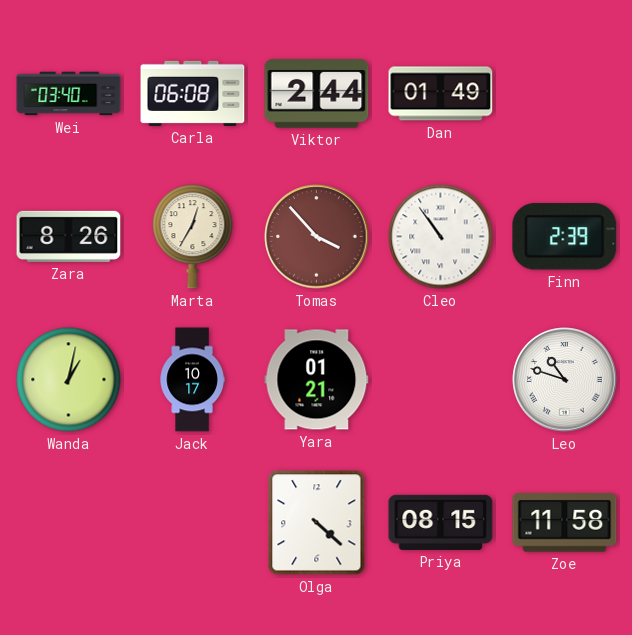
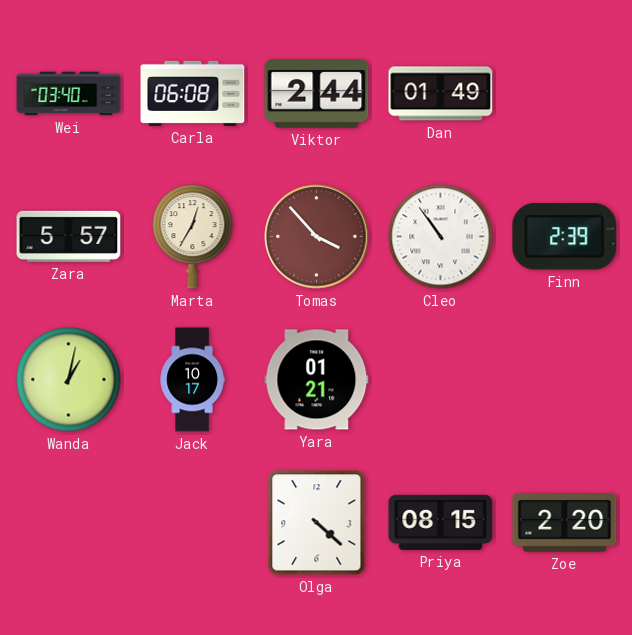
Zara: 8:26 -> 5:57
Leo: 10:48 -> none
Zoe: 11:58 -> 2:20
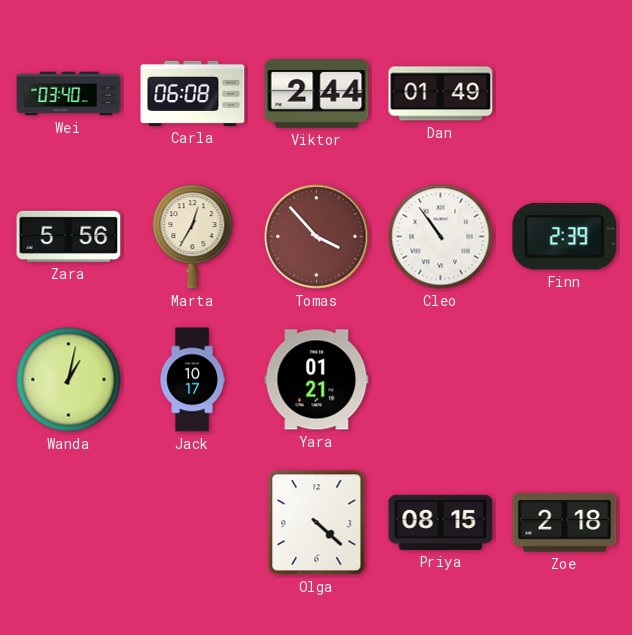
Zara: 5:57 -> 5:56
Zoe: 2:20 -> 2:18
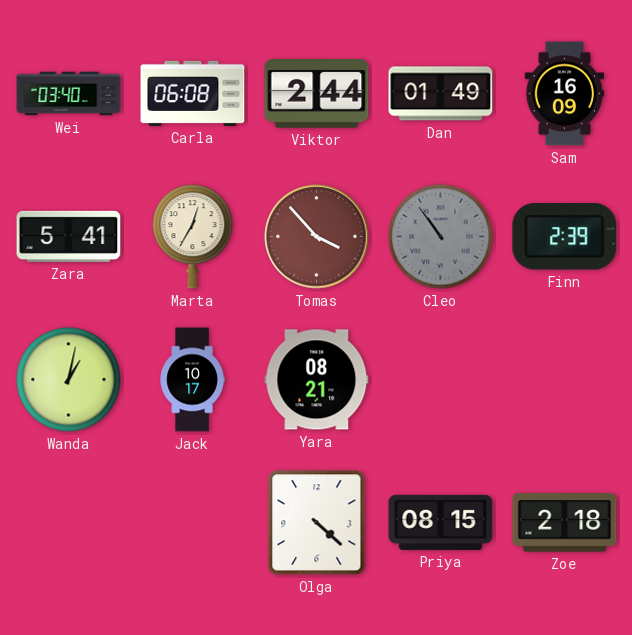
Sam: none -> 16:09
Zara: 5:56 -> 5:41
Cleo dial: white -> grey
Yara: 01:21 -> 08:21
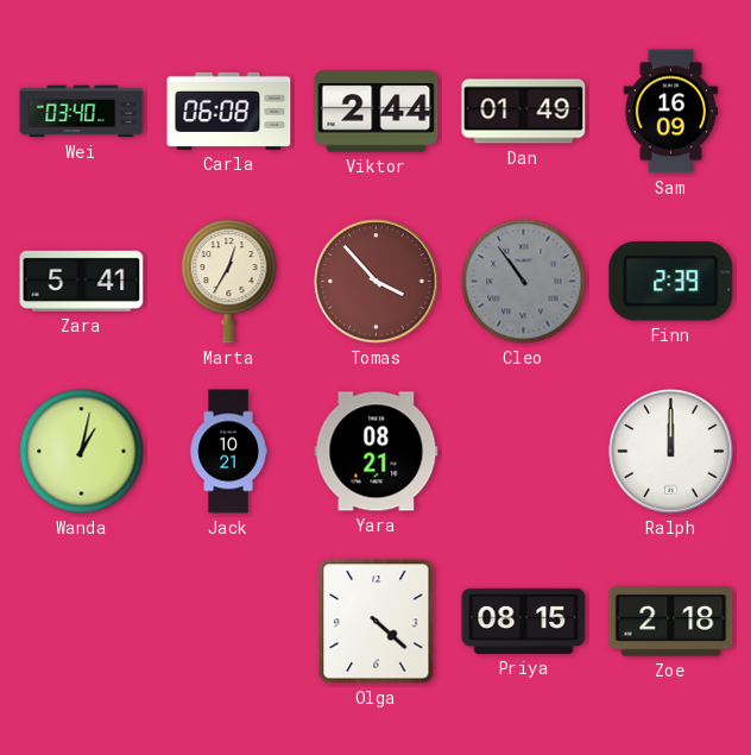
Jack: 10:17 -> 10:21
Ralph: none -> 12:00
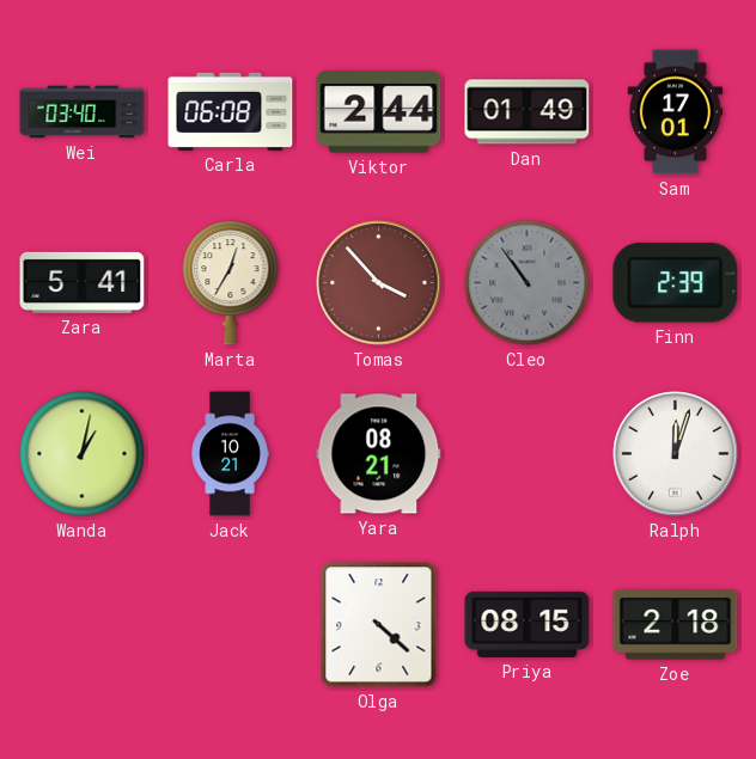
Sam: 16:09 -> 17:01
Ralph: 12:00 -> 12:03
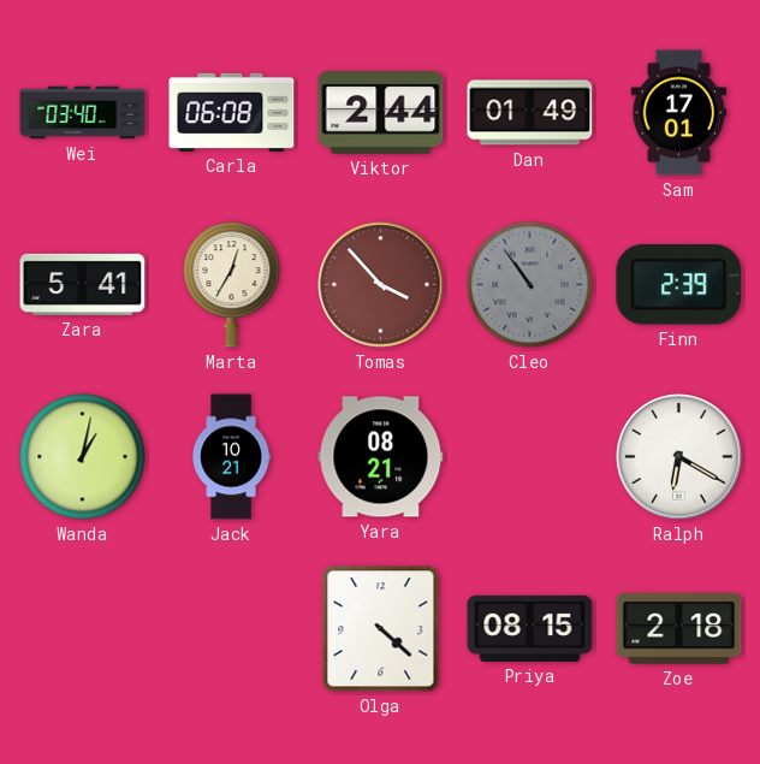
Ralph: 12:03 -> 6:20
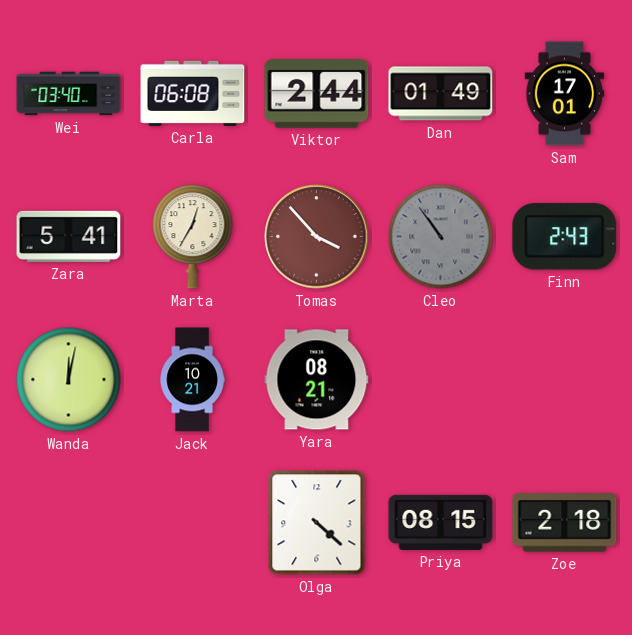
Finn: 2:39 -> 2:43
Wanda: 1:02 -> 12:02
Ralph: 6:20 -> none
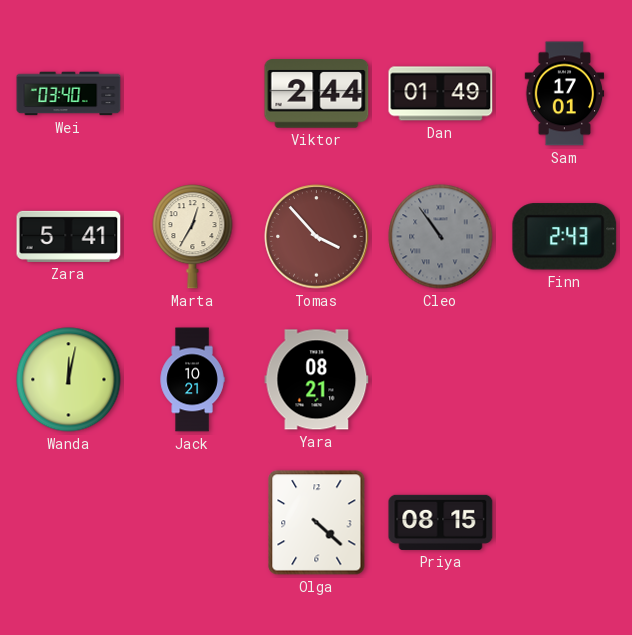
Carla: 06:08 -> none
Zoe: 2:18 -> none
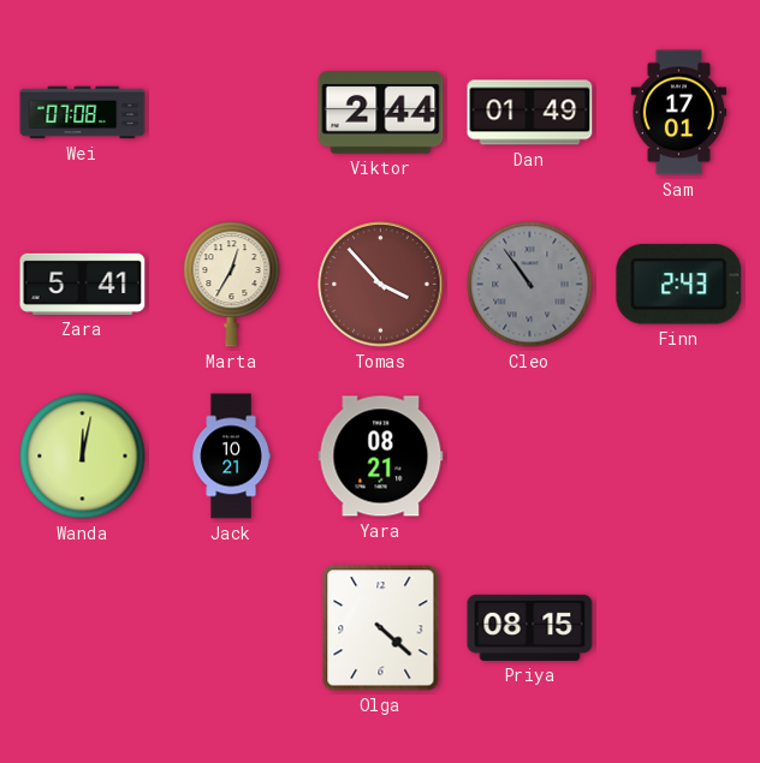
Wei: 03:40 -> 07:08
